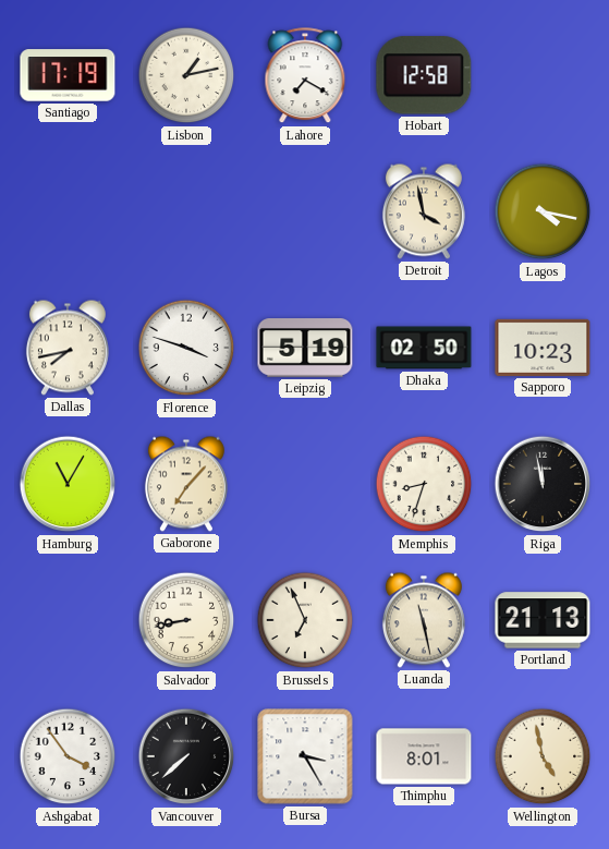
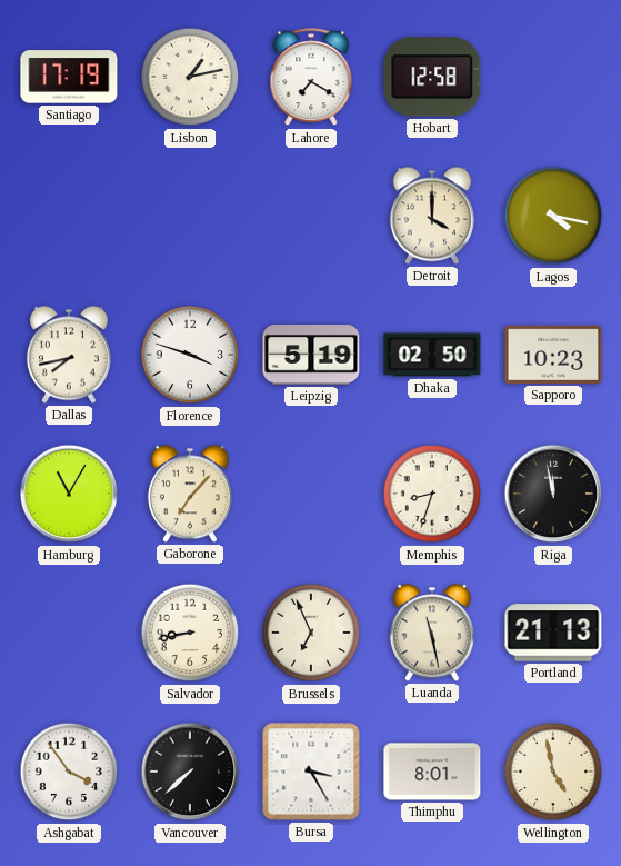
Detroit: 3:58 -> 4:00
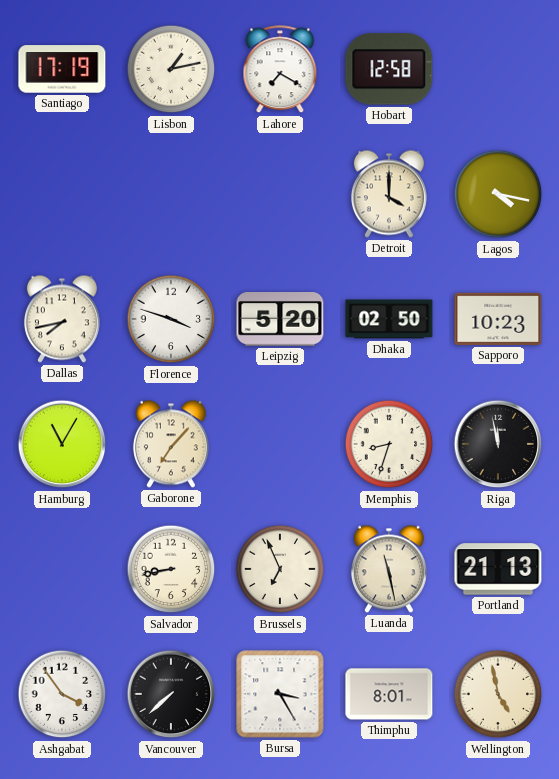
Leipzig: 5:19 -> 5:20
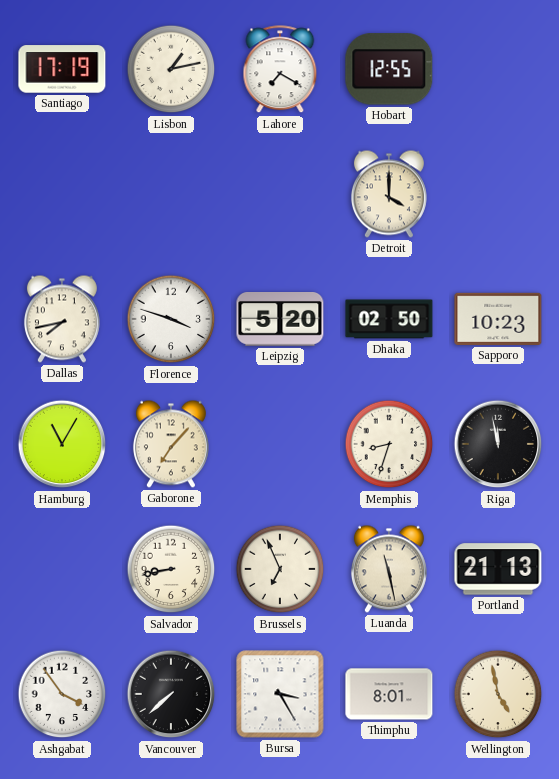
Hobart: 12:58 -> 12:55
Lagos: 4:17 -> none
